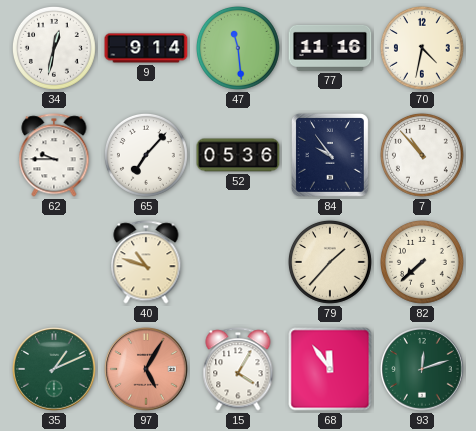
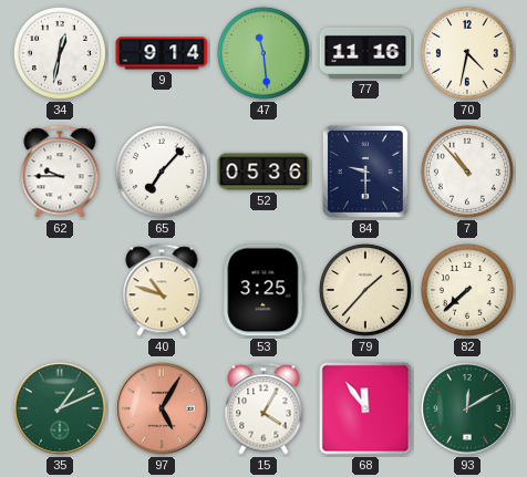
84: 9:54 -> 9:30
53: none -> 3:25
93: 12:12 -> 12:10
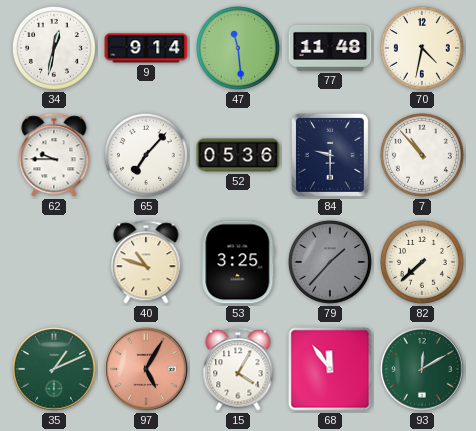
77: 11:16 -> 11:48
79 dial: cream -> grey
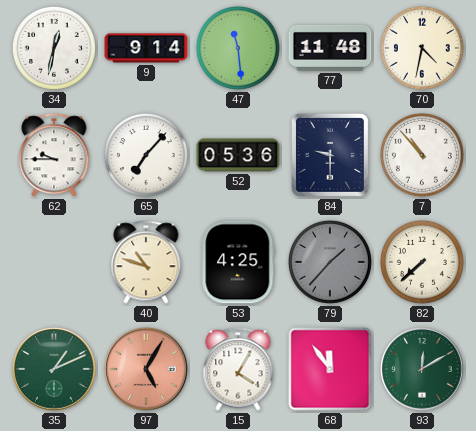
53: 3:25 -> 4:25
